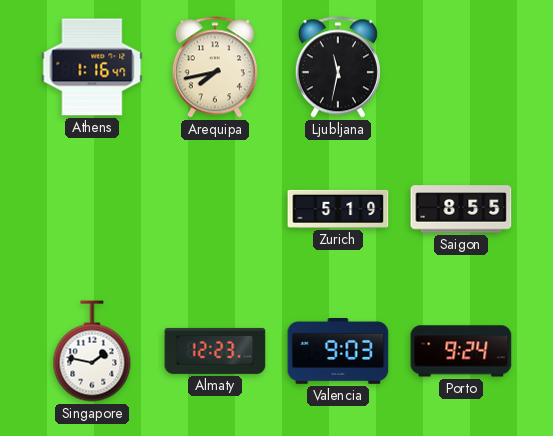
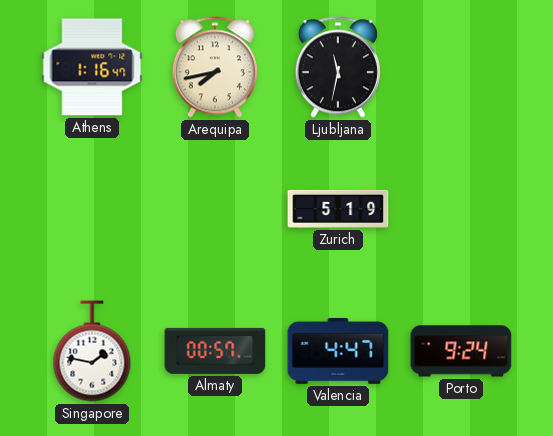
Saigon: 8:55 -> none
Almaty: 12:23 -> 00:57
Valencia: 9:03 -> 4:47
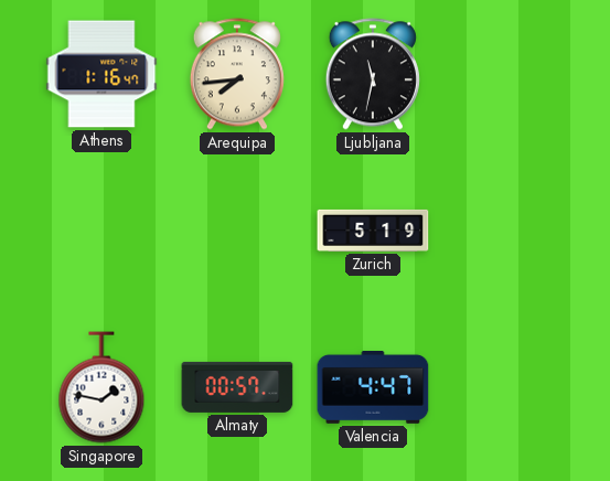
Arequipa: 7:43 -> 7:44
Porto: 9:24 -> none
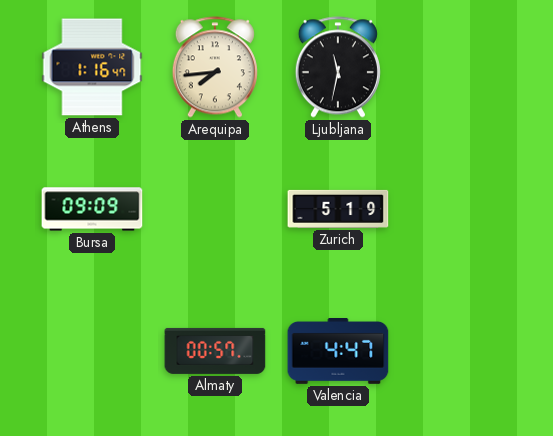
Bursa: none -> 09:09
Singapore: 1:47 -> none
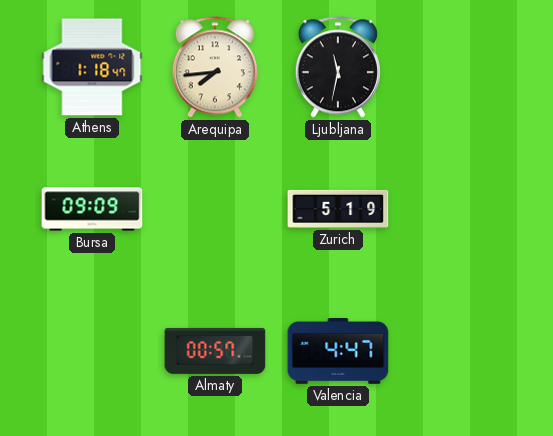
Athens: 1:16 -> 1:18
